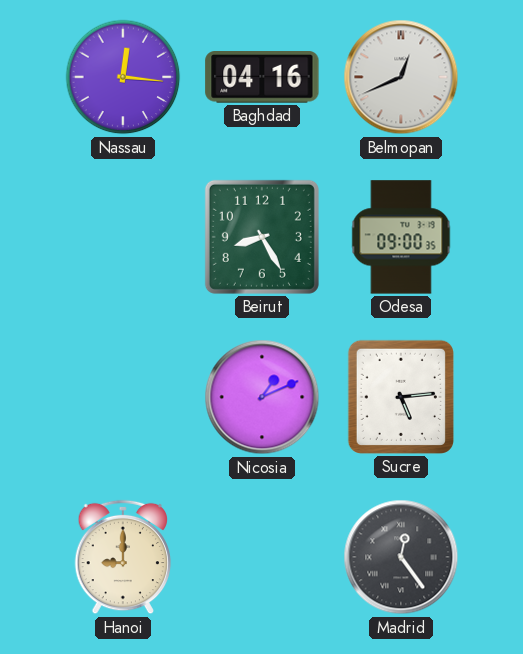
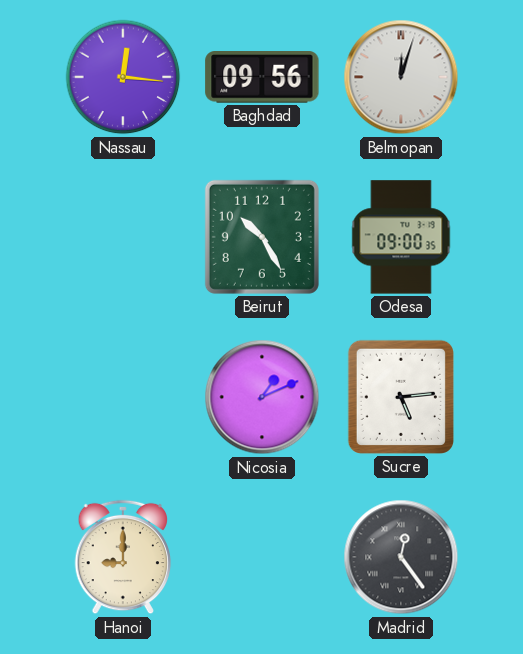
Baghdad: 04:16 -> 09:56
Belmopan: 12:41 -> 12:03
Beirut: 8:25 -> 10:25
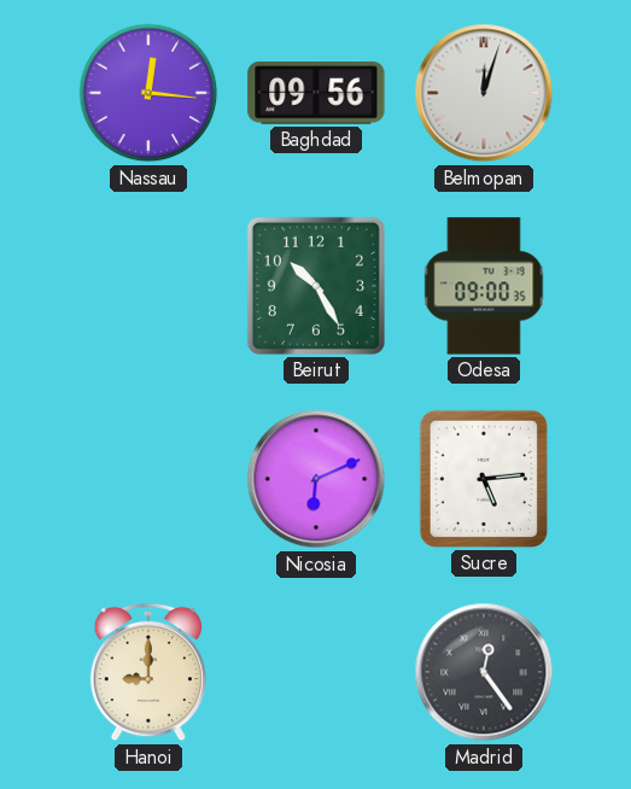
Nicosia: 1:11 -> 6:11
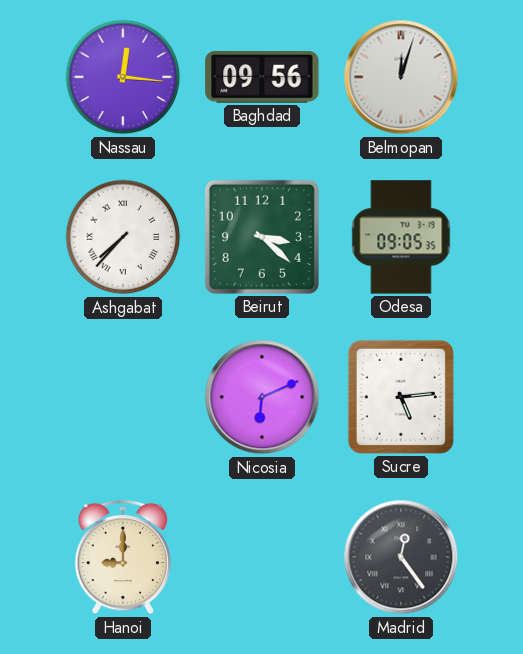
Ashgabat: none -> 7:37
Beirut: 10:25 -> 3:22
Odesa: 09:00 -> 09:05
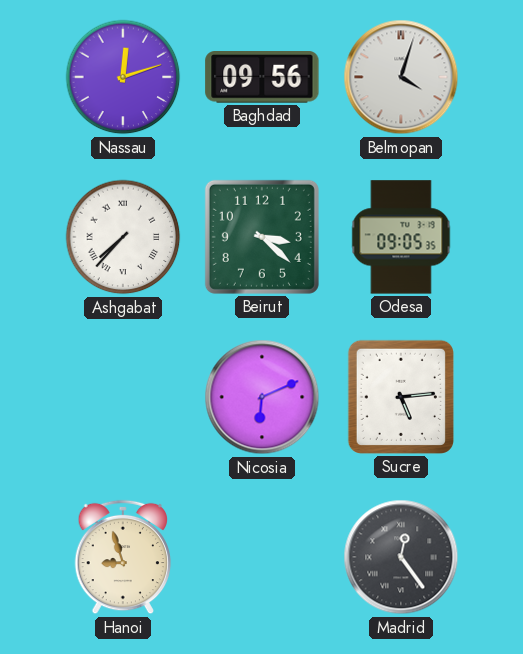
Nassau: 12:16 -> 12:12
Belmopan: 12:03 -> 4:03
Hanoi: 9:00 -> 8:57
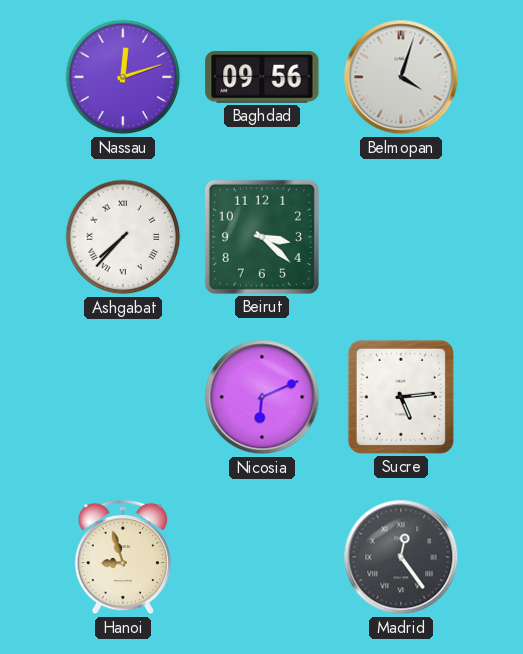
Odesa: 09:05 -> none
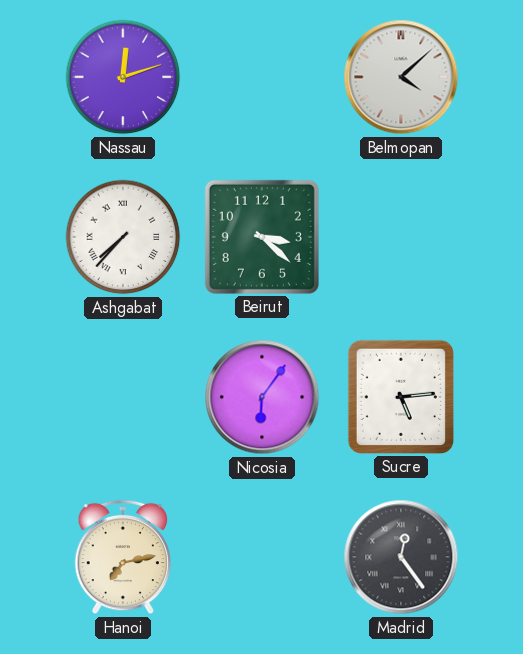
Baghdad: 09:56 -> none
Belmopan: 4:03 -> 4:08
Nicosia: 6:11 -> 6:06
Hanoi: 8:57 -> 7:13
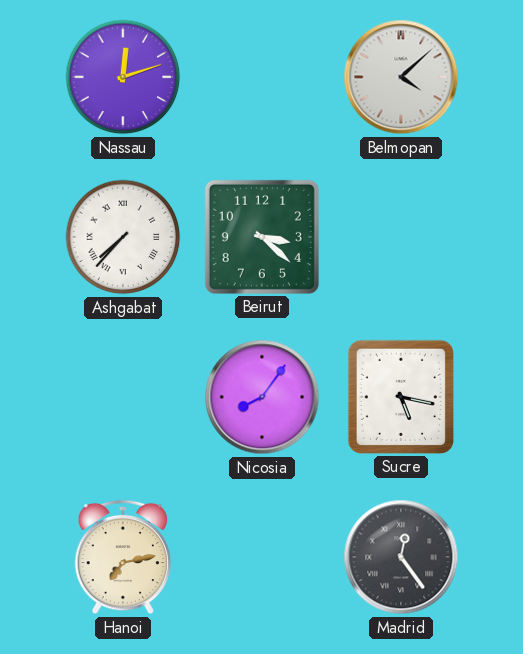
Nicosia: 6:06 -> 8:06
Sucre: 5:14 -> 5:17
